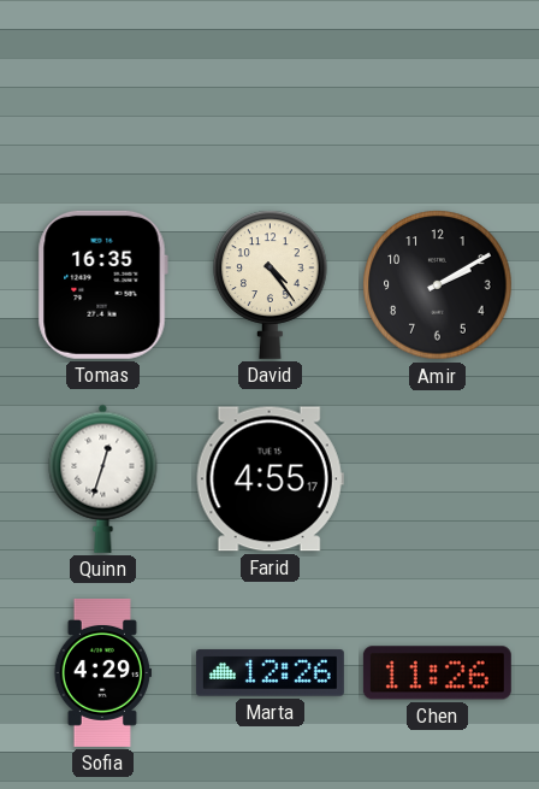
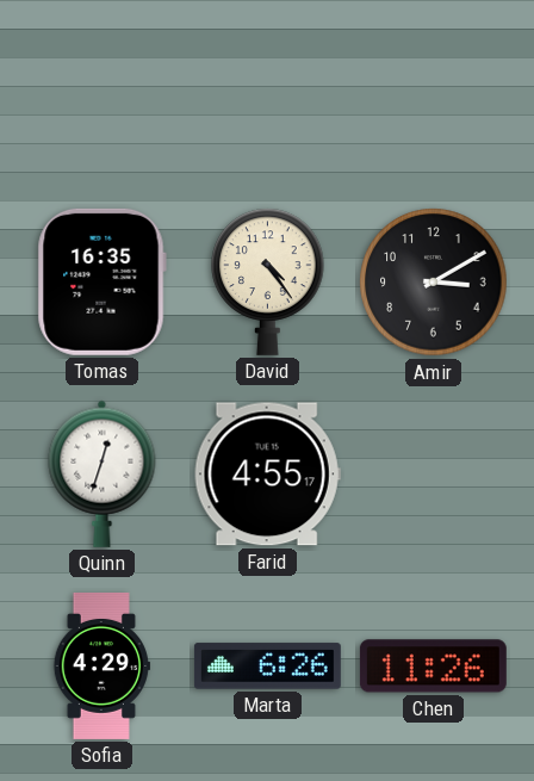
Amir: 2:10 -> 3:10
Marta: 12:26 -> 6:26
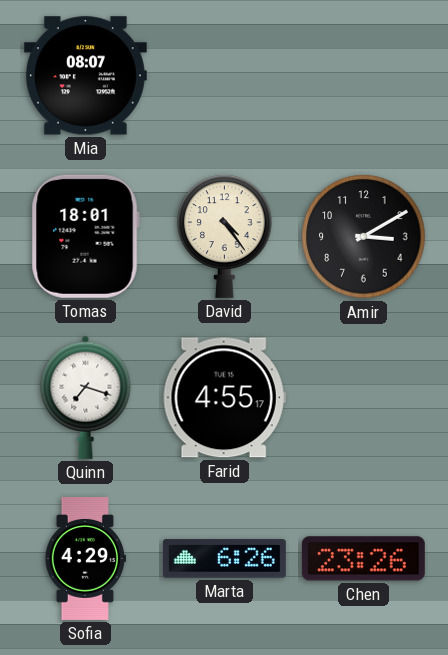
Mia: none -> 08:07
Tomas: 16:35 -> 18:01
Quinn: 12:33 -> 7:18
Chen: 11:26 -> 23:26
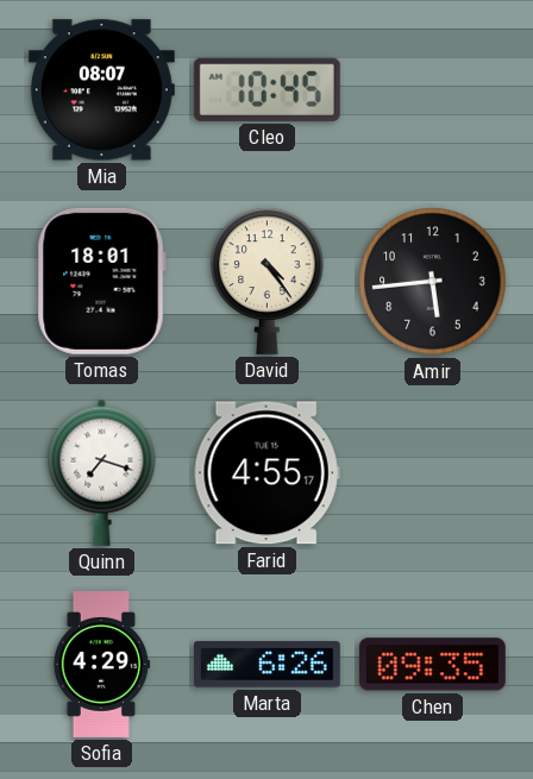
Cleo: none -> 10:45
Amir: 3:10 -> 5:44
Chen: 23:26 -> 09:35
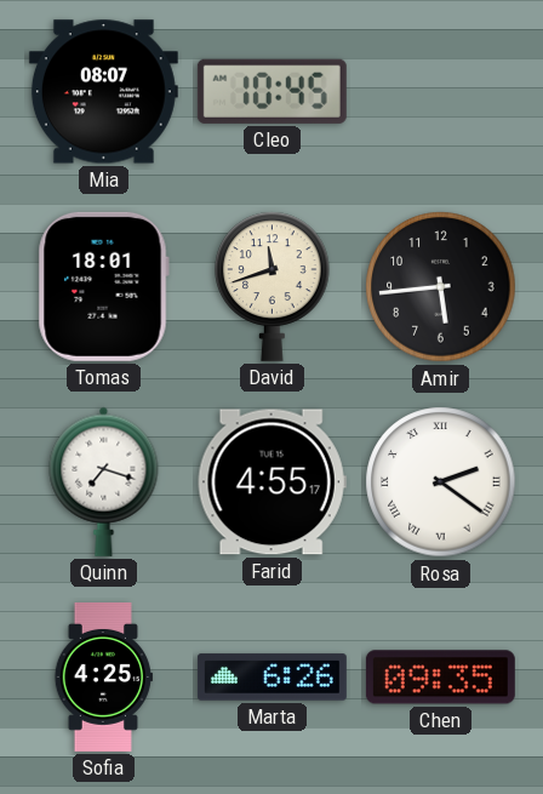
David: 4:24 -> 11:42
Rosa: none -> 2:21
Sofia: 4:29 -> 4:25
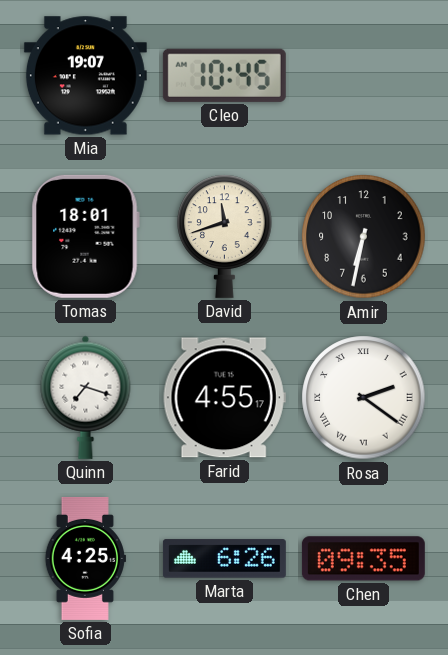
Mia: 08:07 -> 19:07
Amir: 5:44 -> 6:32
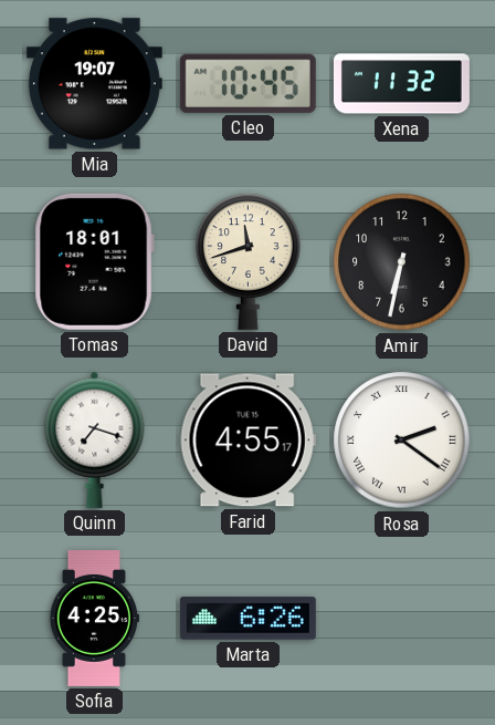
Xena: none -> 11:32
Chen: 09:35 -> none
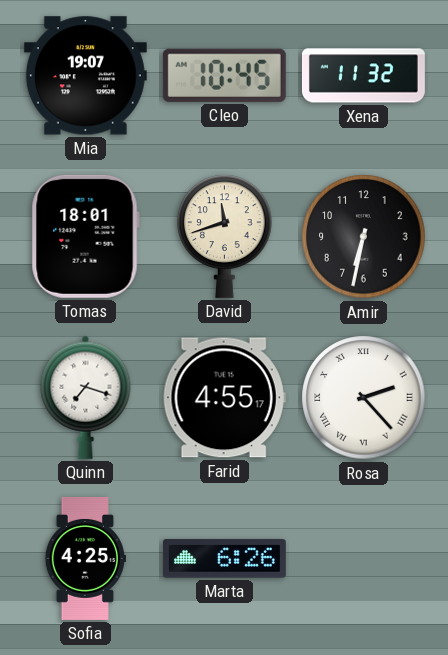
Rosa: 2:21 -> 2:23
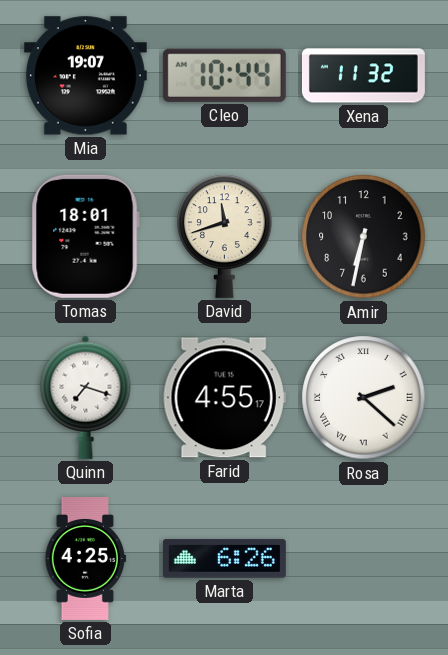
Cleo: 10:45 -> 10:44
Rosa: 2:23 -> 2:22
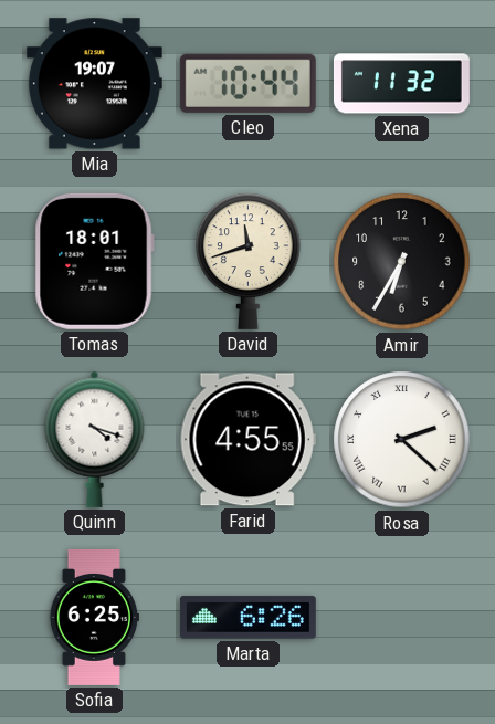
Amir: 6:32 -> 6:35
Quinn: 7:18 -> 4:18
Farid: 4:55:17 -> 4:55:55
Sofia: 4:25 -> 6:25
